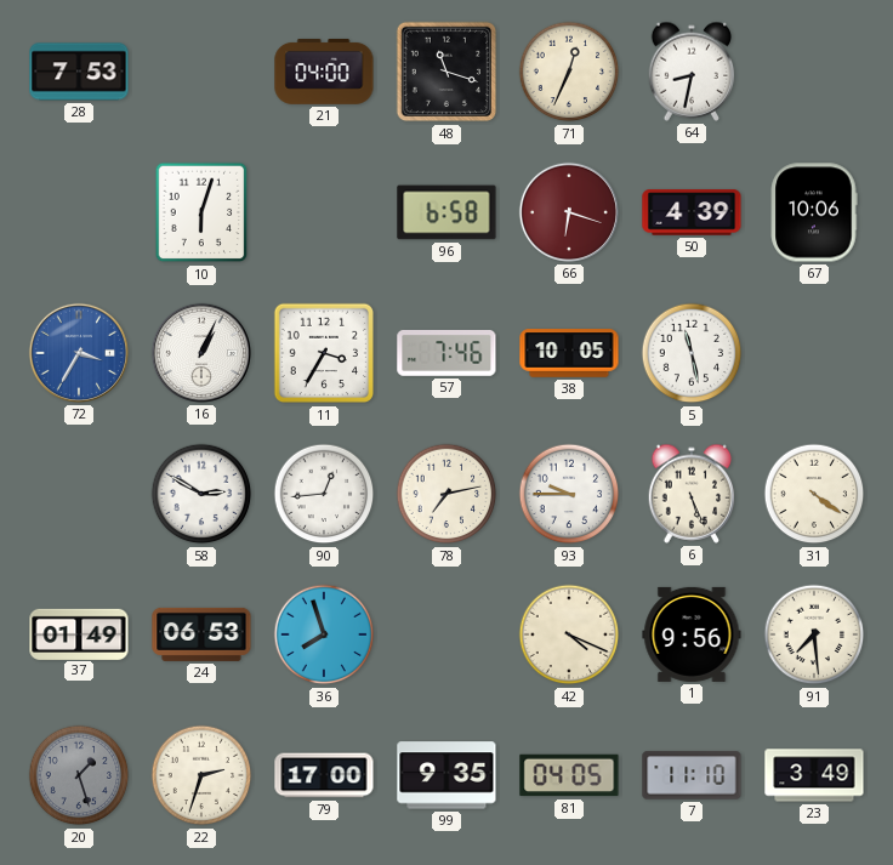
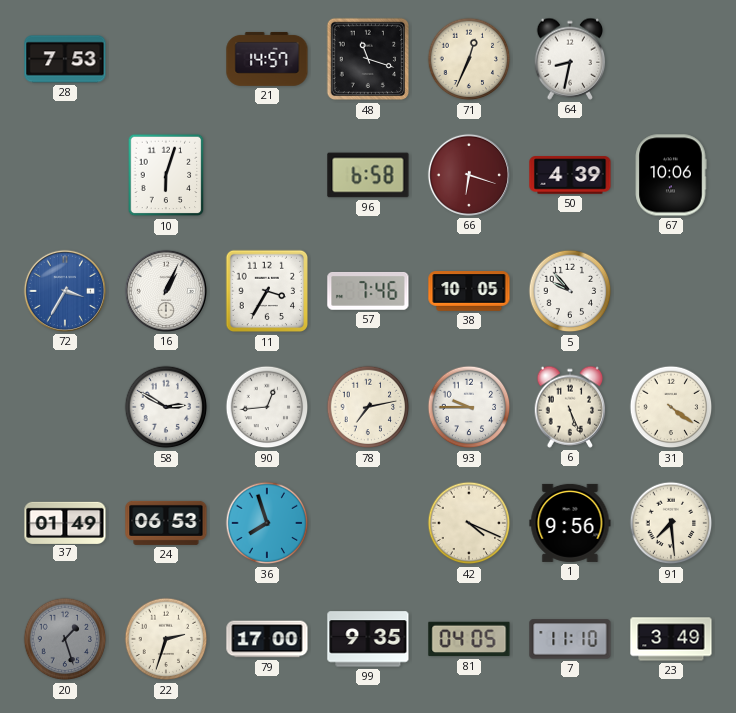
21: 04:00 -> 14:57
5: 11:28 -> 9:53
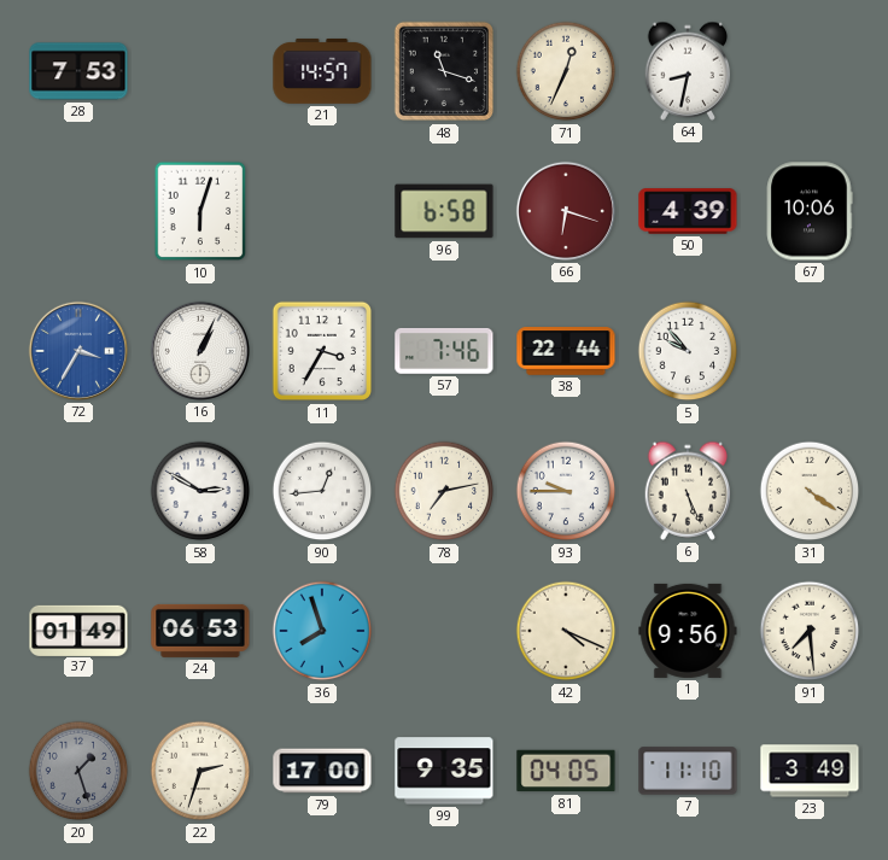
38: 10:05 -> 22:44
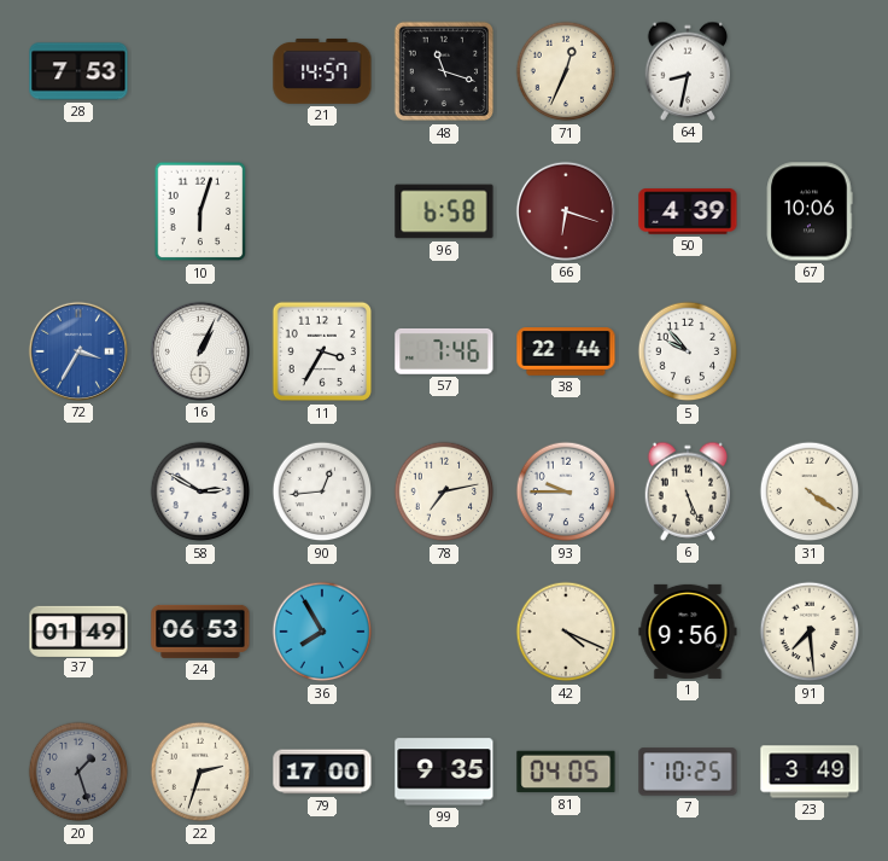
36: 7:57 -> 7:55
7: 11:10 -> 10:25
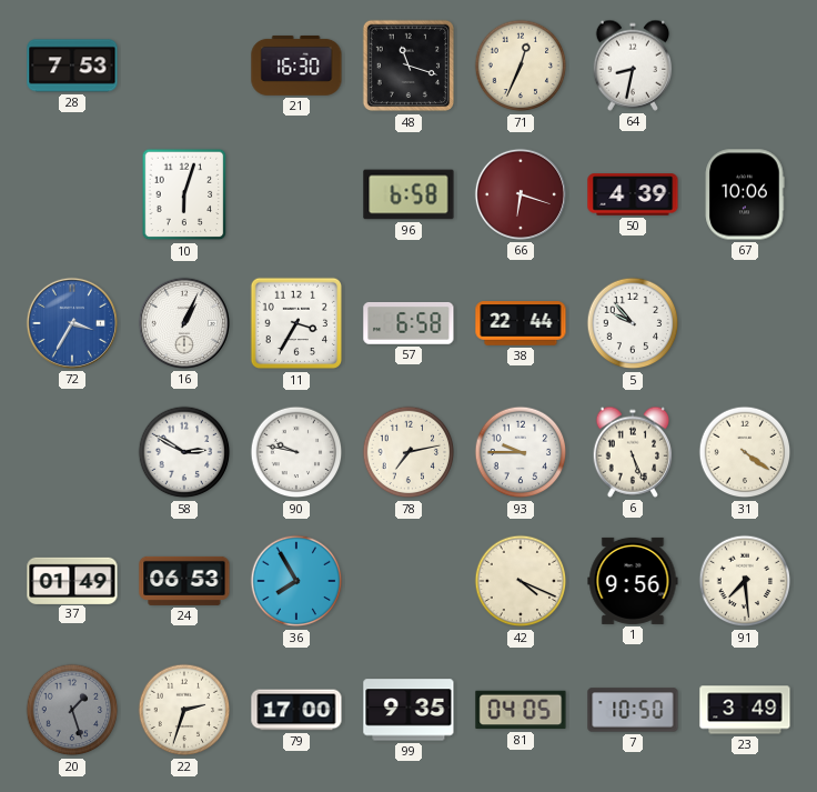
21: 14:57 -> 16:30
57: 7:46 -> 6:58
90: 12:44 -> 9:47
7: 10:25 -> 10:50
